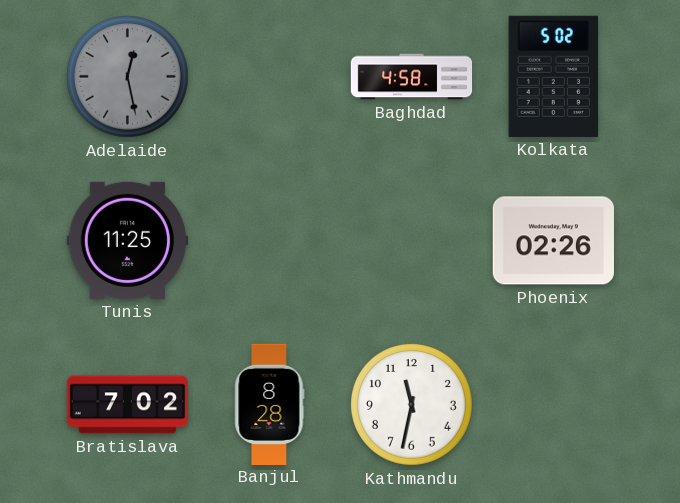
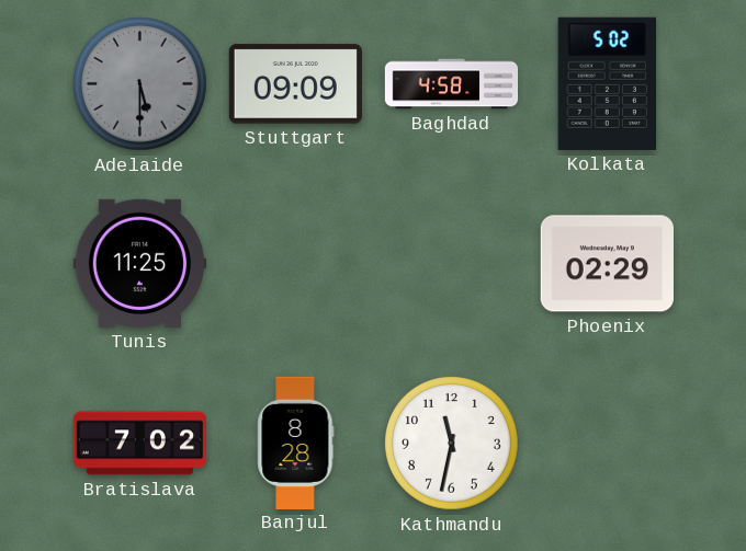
Adelaide: 12:28 -> 5:30
Stuttgart: none -> 09:09
Phoenix: 02:26 -> 02:29
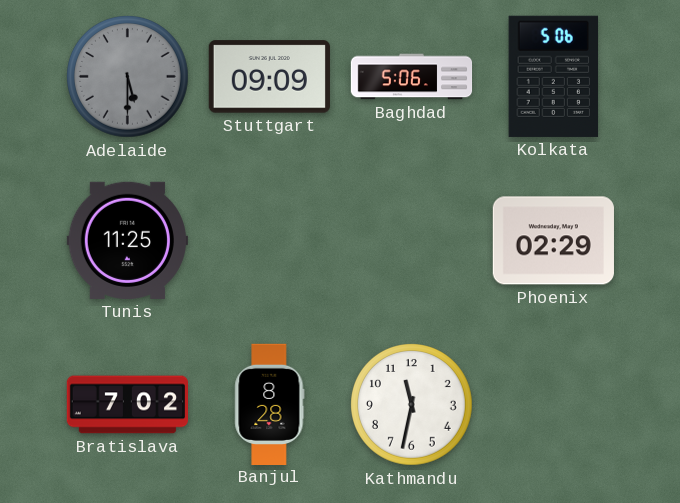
Baghdad: 4:58 -> 5:06
Kolkata: 5:02 -> 5:06
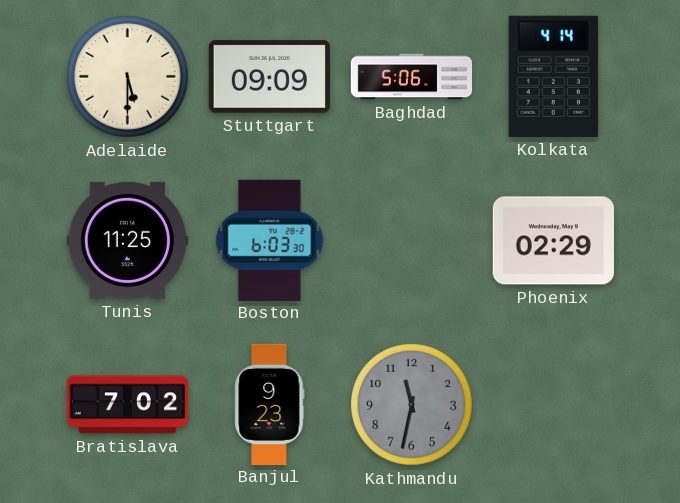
Adelaide dial: grey -> cream
Kolkata: 5:06 -> 4:14
Boston: none -> 6:03
Banjul: 8:28 -> 9:23
Kathmandu dial: white -> grey
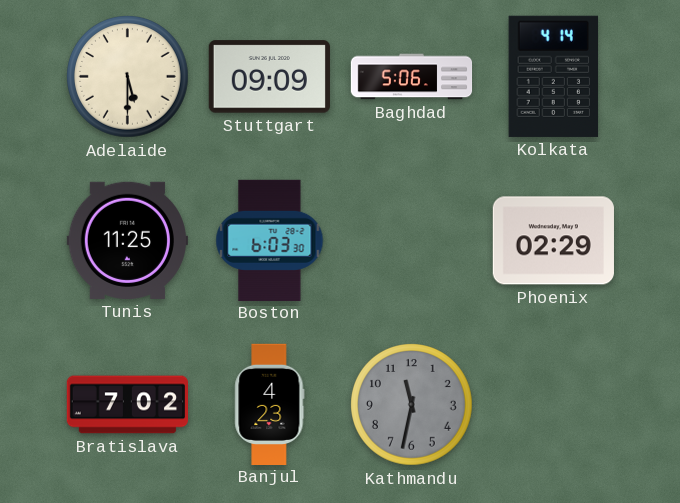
Banjul: 9:23 -> 4:23
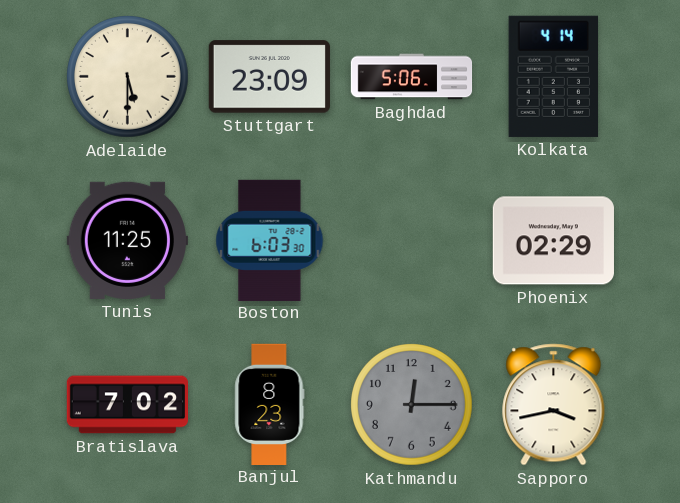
Stuttgart: 09:09 -> 23:09
Banjul: 4:23 -> 8:23
Kathmandu: 11:32 -> 12:15
Sapporo: none -> 3:43
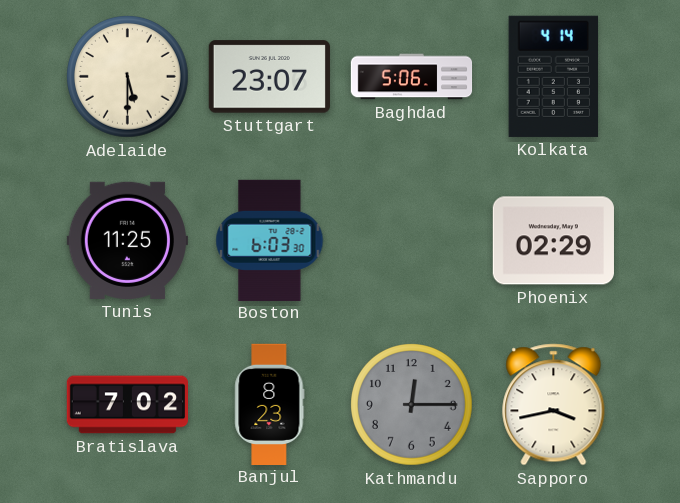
Stuttgart: 23:09 -> 23:07
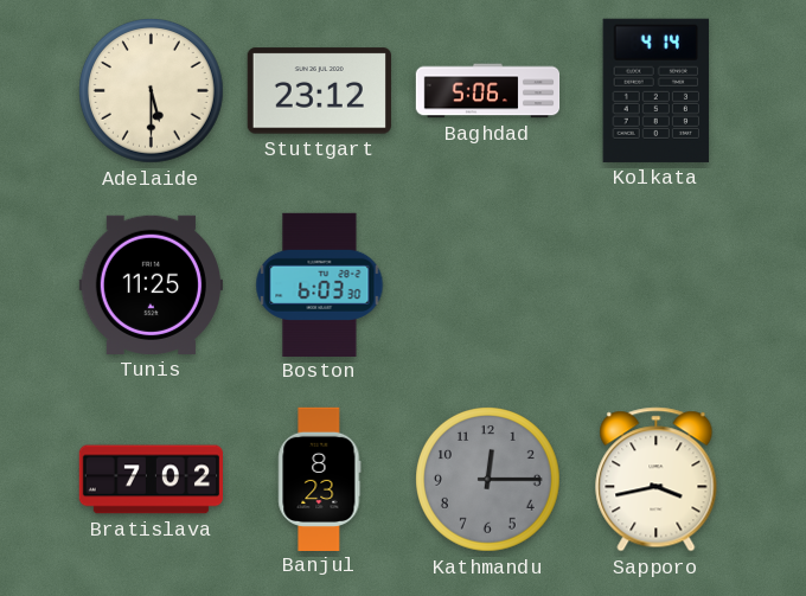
Stuttgart: 23:07 -> 23:12
Phoenix: 02:29 -> none
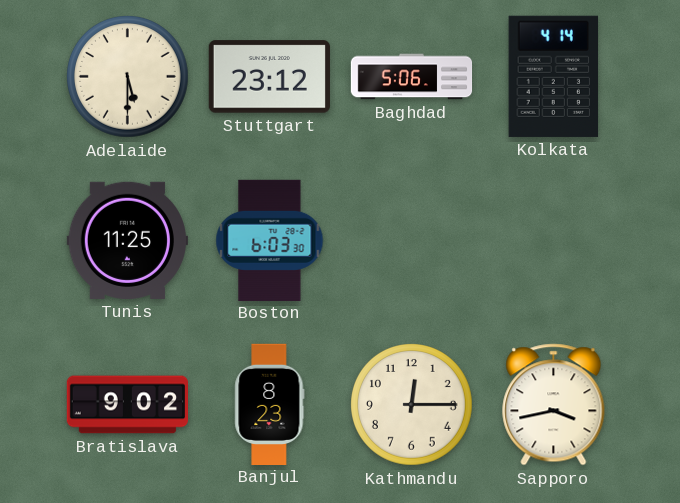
Bratislava: 7:02 -> 9:02
Kathmandu dial: grey -> cream
